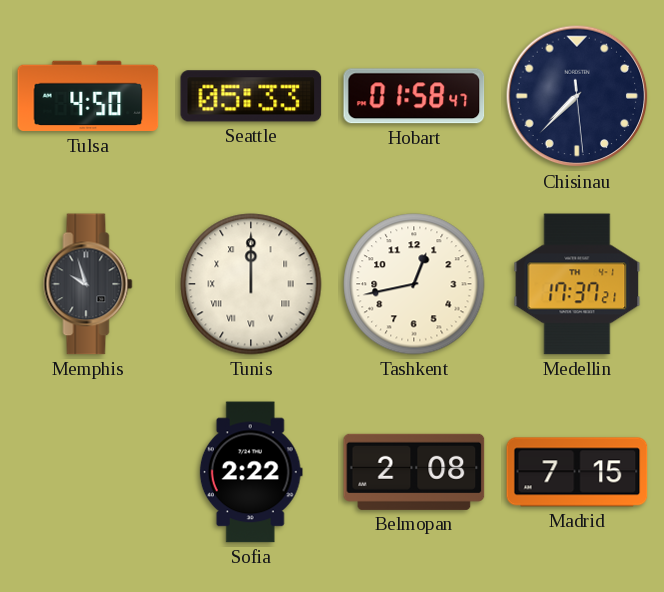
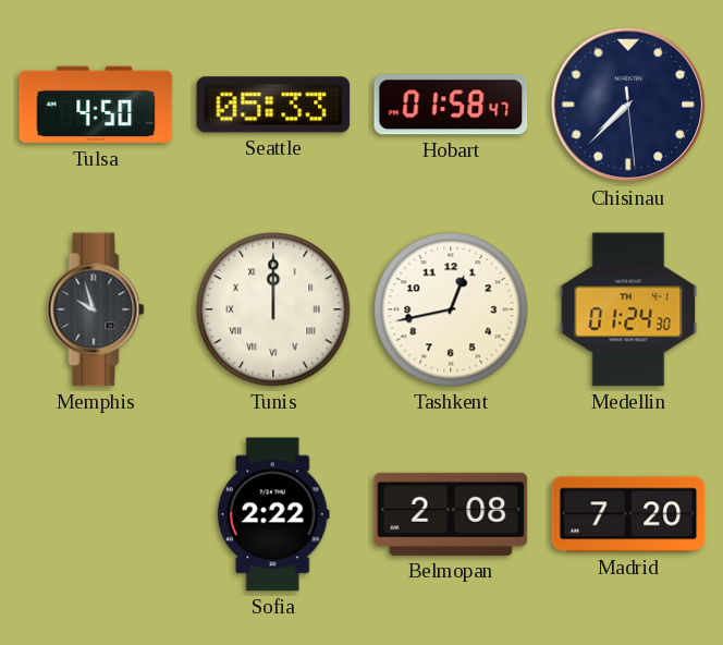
Medellin: 17:37 -> 01:24
Madrid: 7:15 -> 7:20
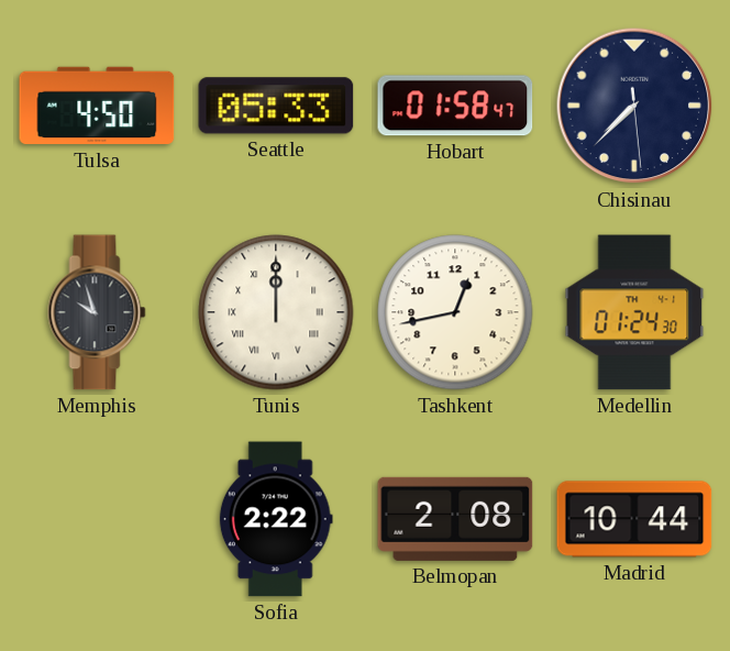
Madrid: 7:20 -> 10:44
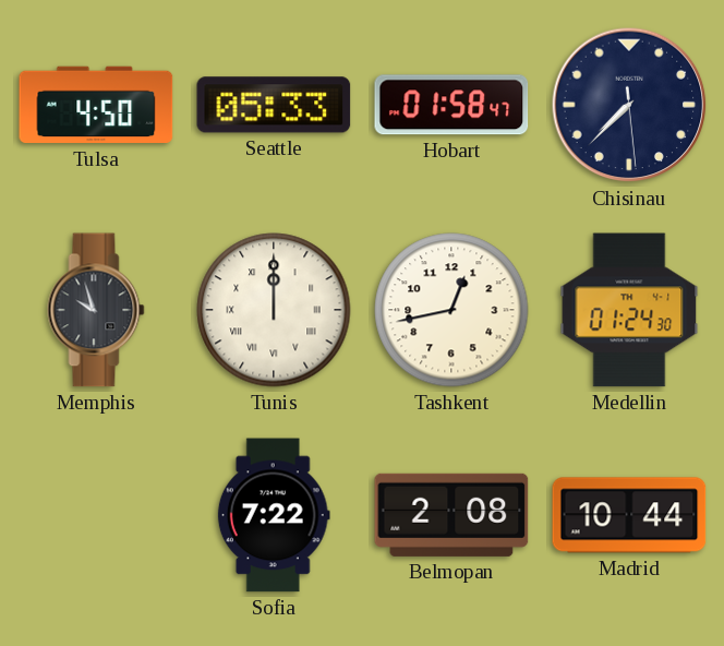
Sofia: 2:22 -> 7:22
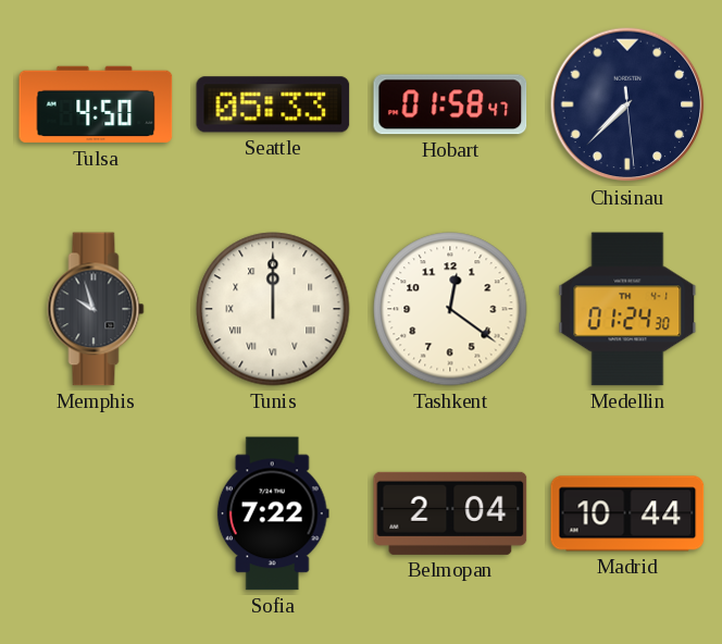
Tashkent: 12:43 -> 12:21
Belmopan: 2:08 -> 2:04
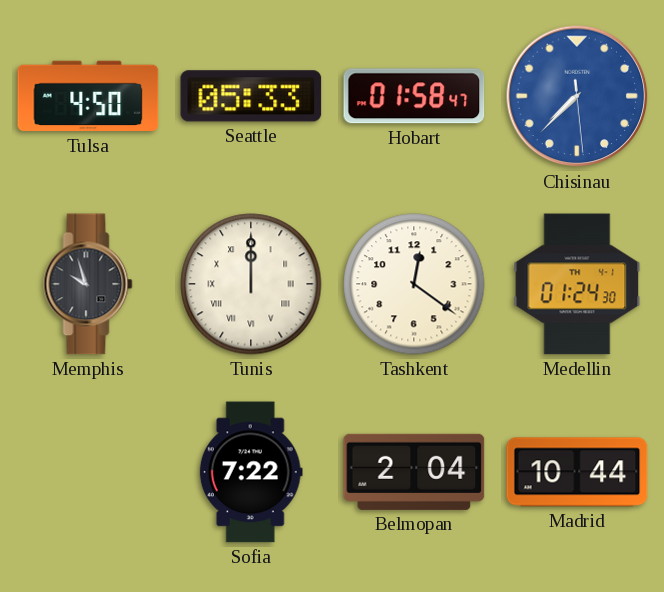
Chisinau dial: navy -> blue
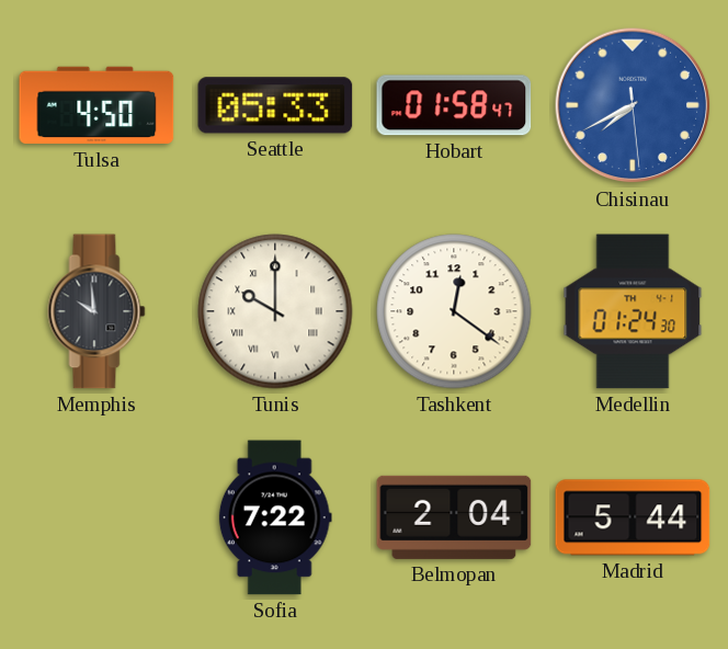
Chisinau: 7:37 -> 7:40
Memphis: 9:57 -> 9:59
Tunis: 12:00 -> 10:00
Madrid: 10:44 -> 5:44
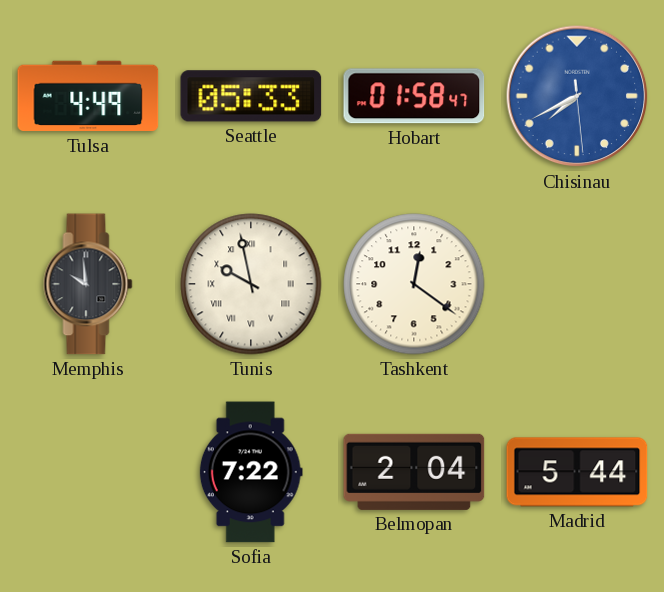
Tulsa: 4:50 -> 4:49
Tunis: 10:00 -> 9:58
Medellin: 01:24 -> none
